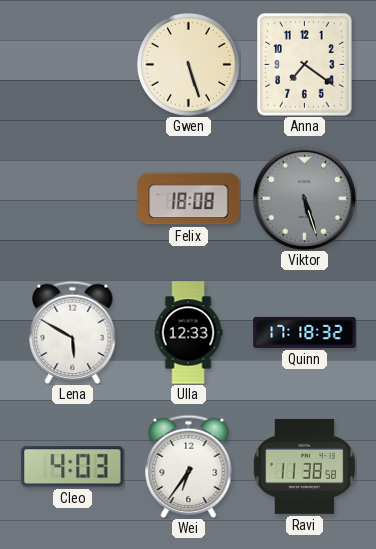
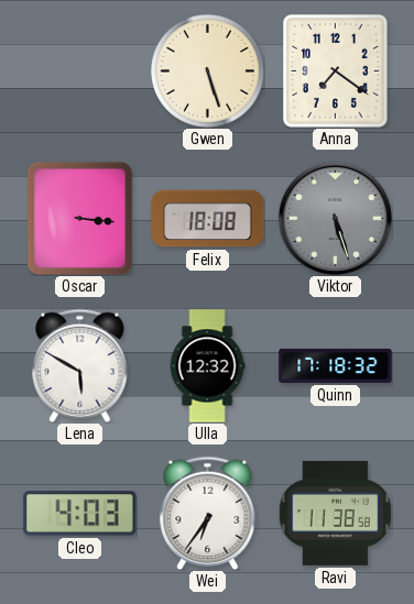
Oscar: none -> 3:16
Ulla: 12:33 -> 12:32
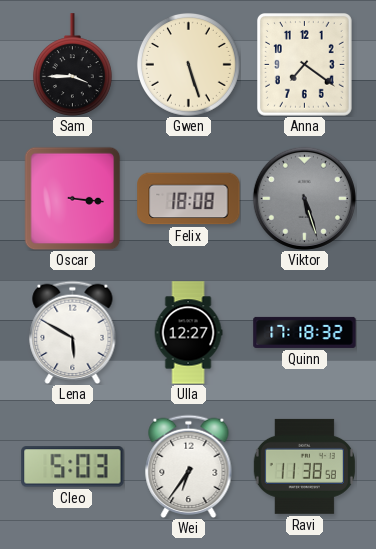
Sam: none -> 3:45
Ulla: 12:32 -> 12:27
Cleo: 4:03 -> 5:03
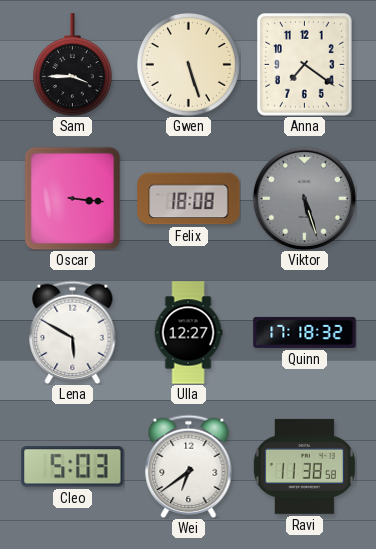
Wei: 6:36 -> 6:39
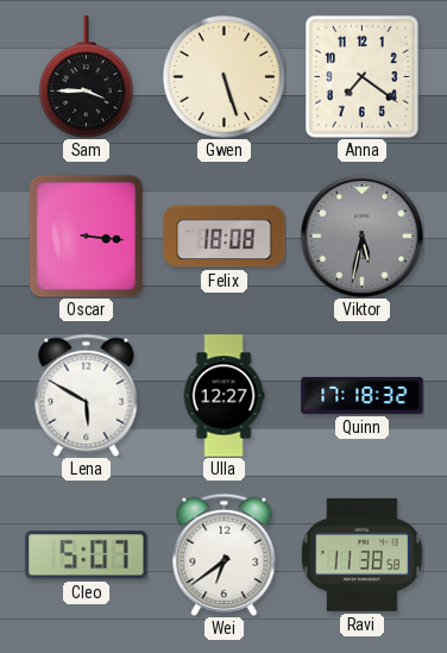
Viktor: 5:27 -> 5:32
Cleo: 5:03 -> 5:07
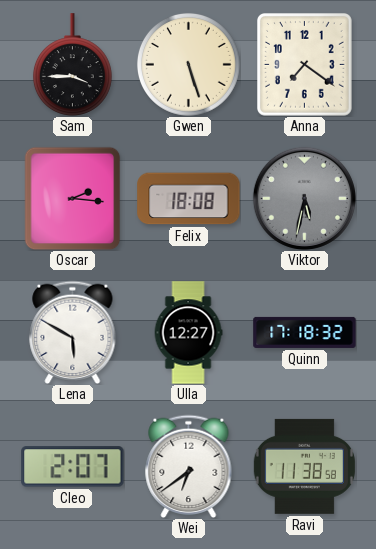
Oscar: 3:16 -> 2:16
Cleo: 5:07 -> 2:07
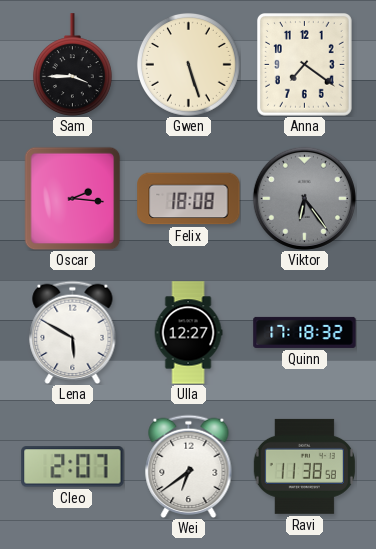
Viktor: 5:32 -> 6:24
